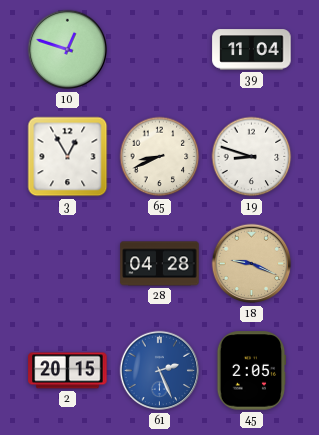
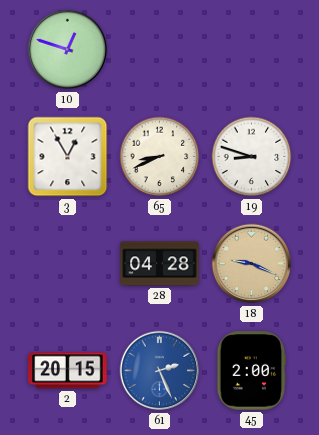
39: 11:04 -> none
45: 2:05 -> 2:00
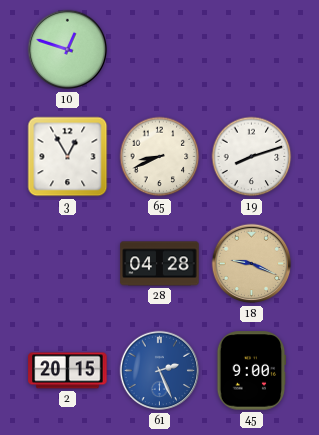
19: 8:48 -> 8:12
45: 2:00 -> 9:00
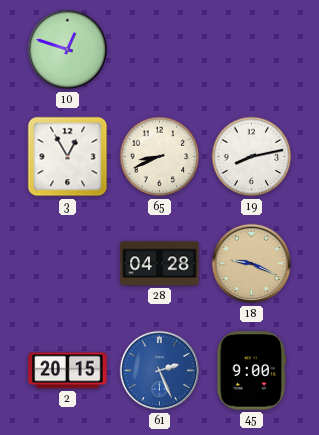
19: 8:12 -> 8:13
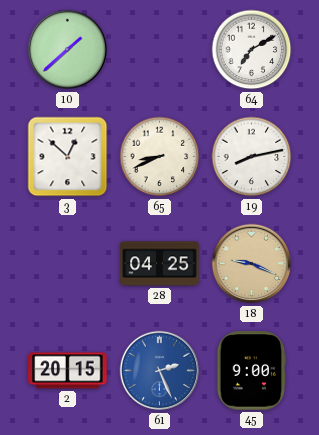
10: 12:48 -> 1:38
64: none -> 7:10
3: 12:55 -> 12:52
28: 04:28 -> 04:25
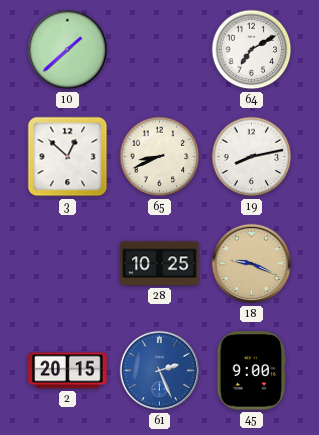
28: 04:25 -> 10:25
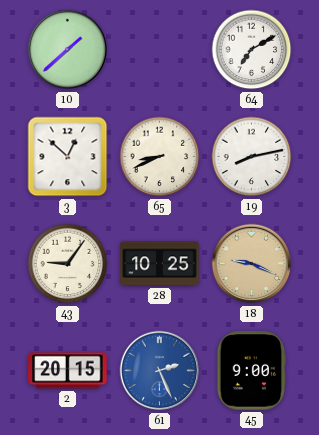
43: none -> 9:06
